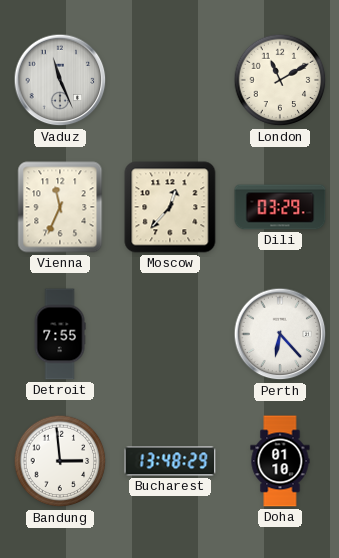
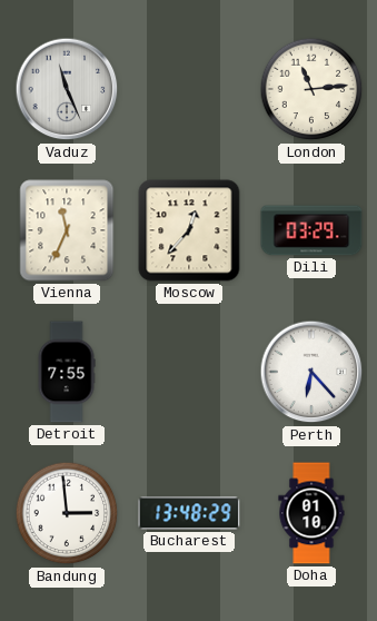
London: 11:10 -> 11:14
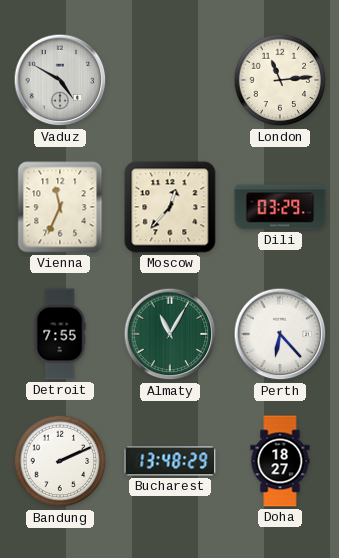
Vaduz: 11:26 -> 4:50
Almaty: none -> 11:05
Bandung: 2:59 -> 2:11
Doha: 01:10 -> 18:27
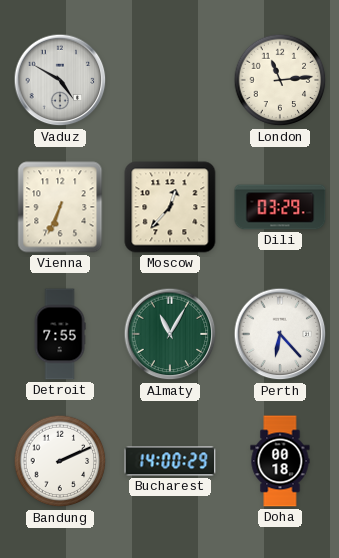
Vienna: 11:34 -> 6:34
Bucharest: 13:48 -> 14:00
Doha: 18:27 -> 00:18
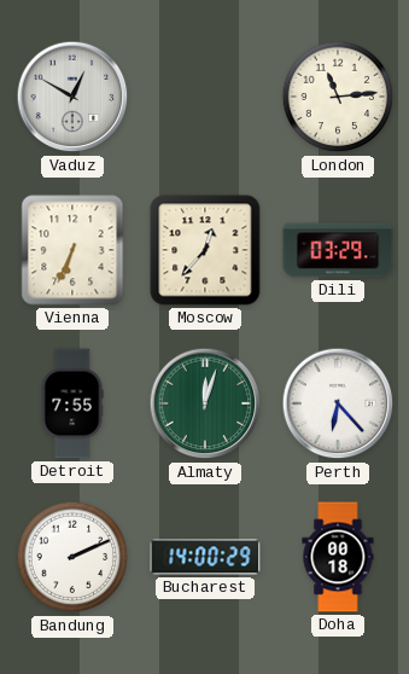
Vaduz: 4:50 -> 12:50
Almaty: 11:05 -> 12:03
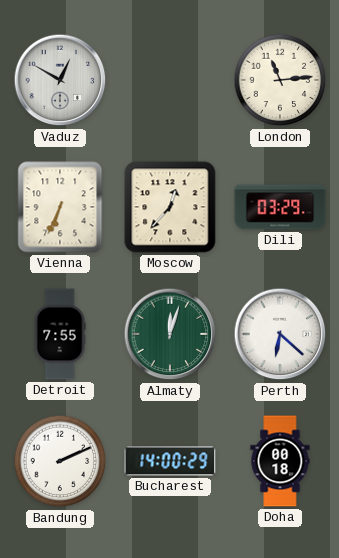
Perth: 6:23 -> 6:22
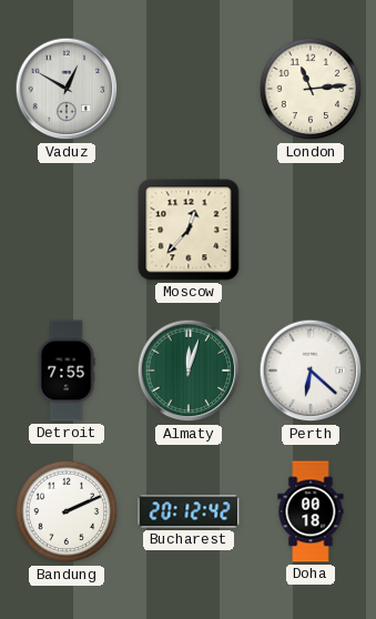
Vienna: 6:34 -> none
Dili: 03:29 -> none
Bucharest: 14:00 -> 20:12
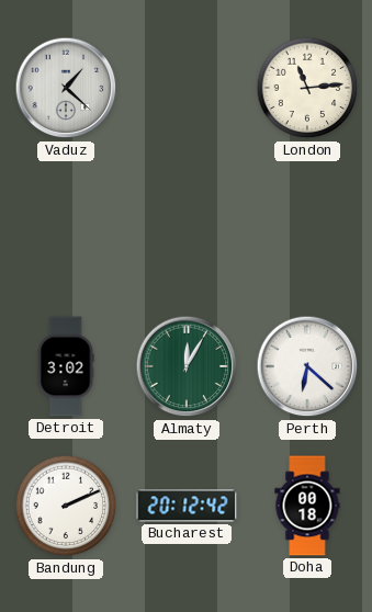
Vaduz: 12:50 -> 1:22
Moscow: 12:37 -> none
Detroit: 7:55 -> 3:02
Almaty: 12:03 -> 12:05
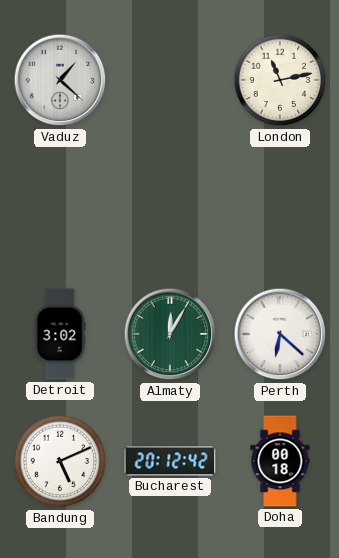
London: 11:14 -> 11:13
Bandung: 2:11 -> 5:11
